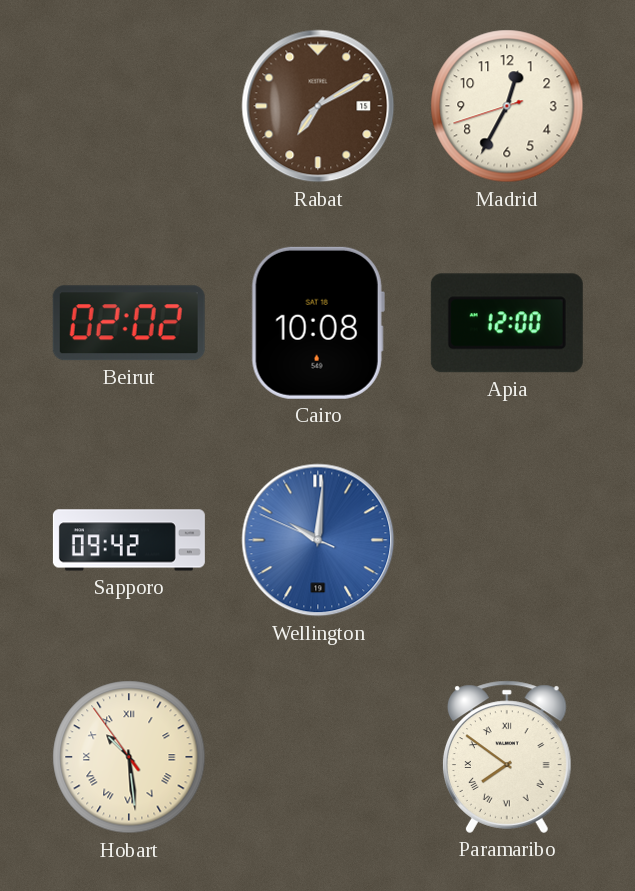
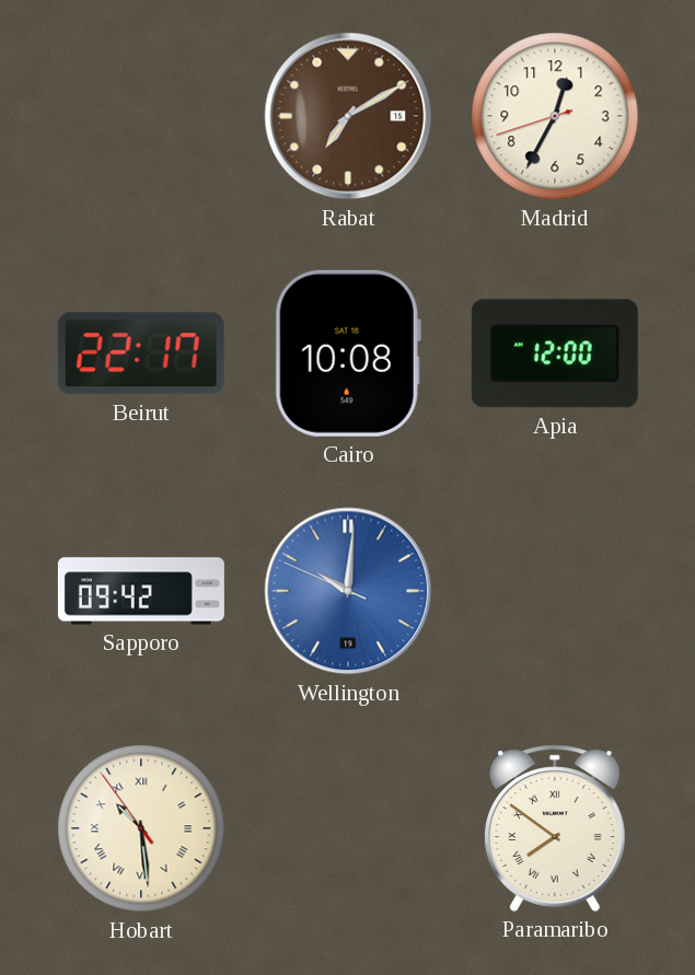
Beirut: 02:02 -> 22:17
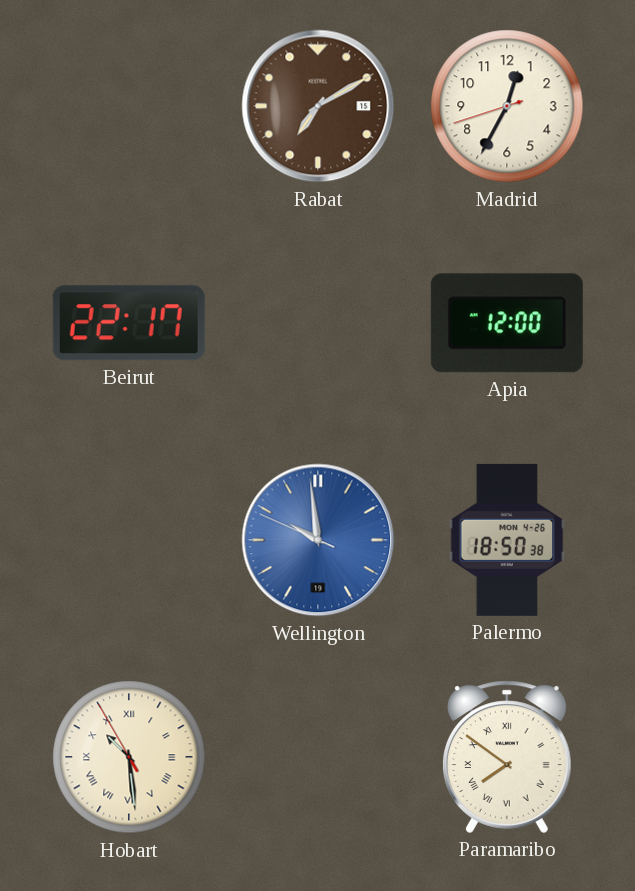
Cairo: 10:08 -> none
Sapporo: 09:42 -> none
Wellington: 10:00 -> 9:58
Palermo: none -> 18:50
Hobart: 10:28:54 -> 10:28:55
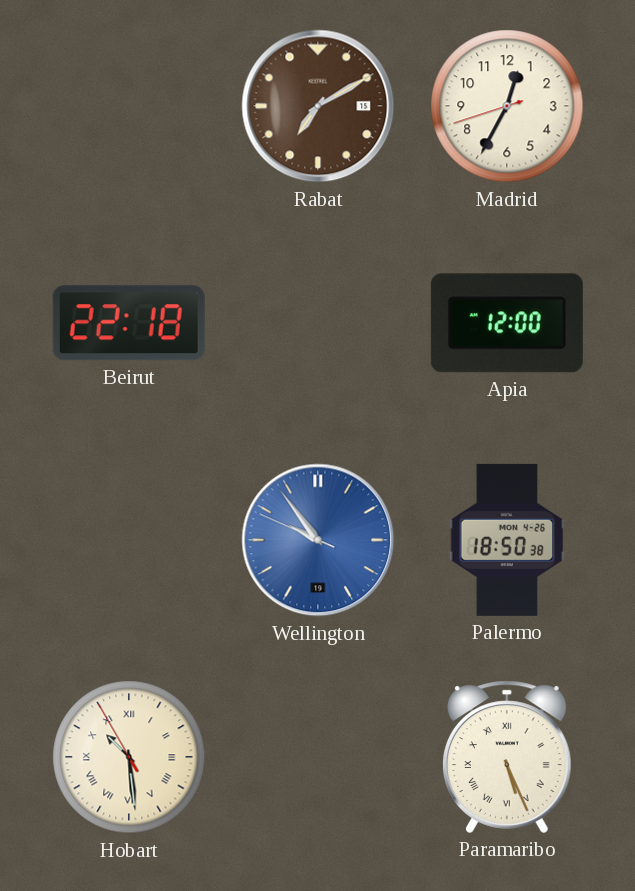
Beirut: 22:17 -> 22:18
Wellington: 9:58 -> 9:53
Paramaribo: 7:51 -> 5:26
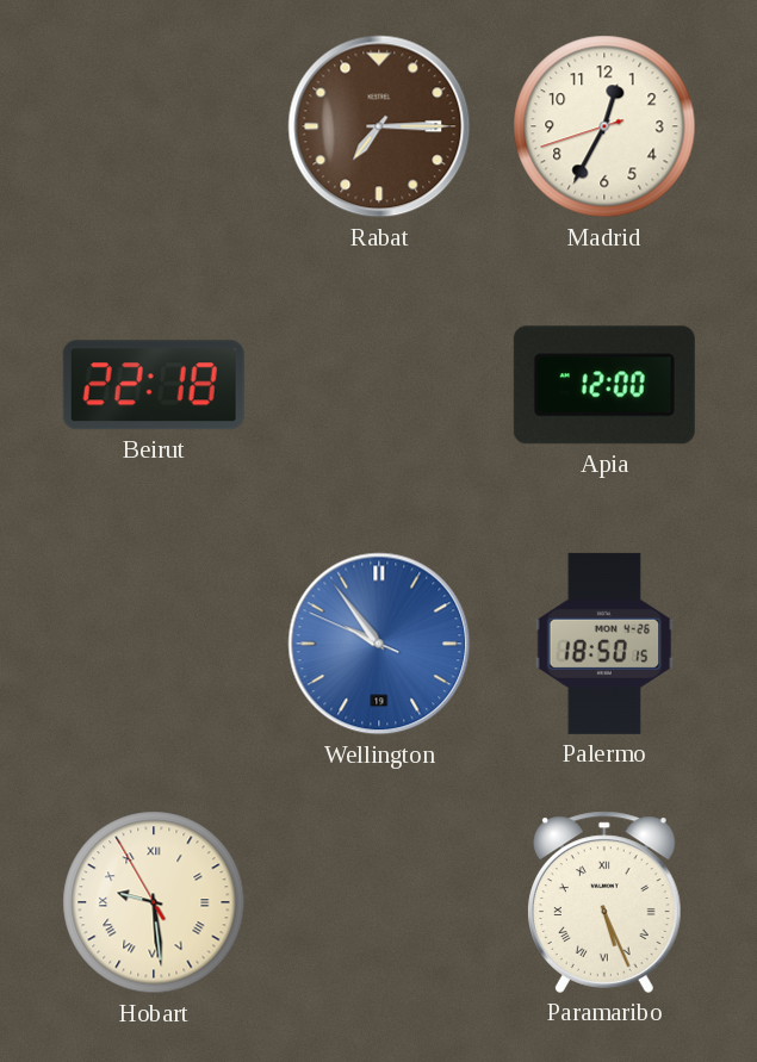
Rabat: 7:10 -> 7:15
Palermo: 18:50:38 -> 18:50:15
Hobart: 10:28 -> 9:28
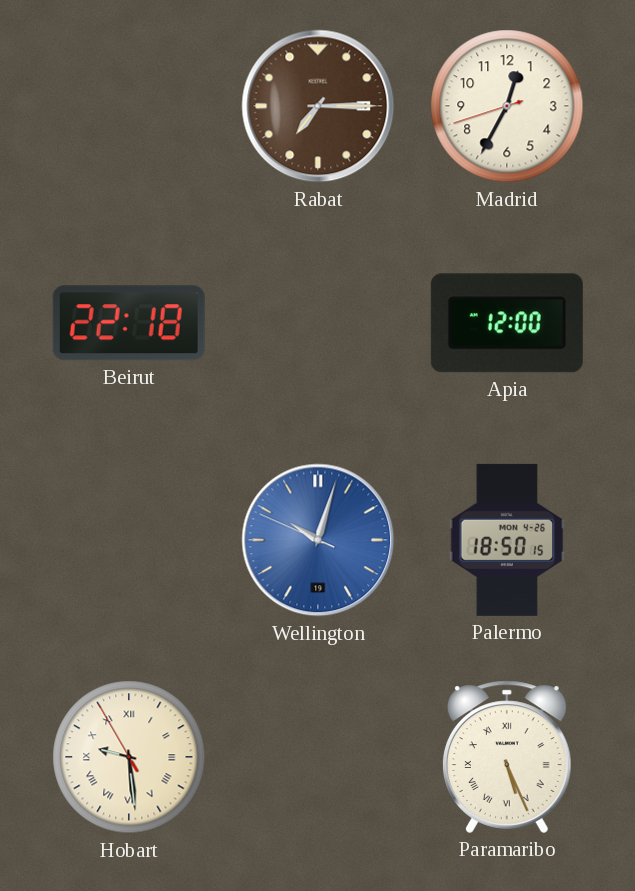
Wellington: 9:53 -> 10:02
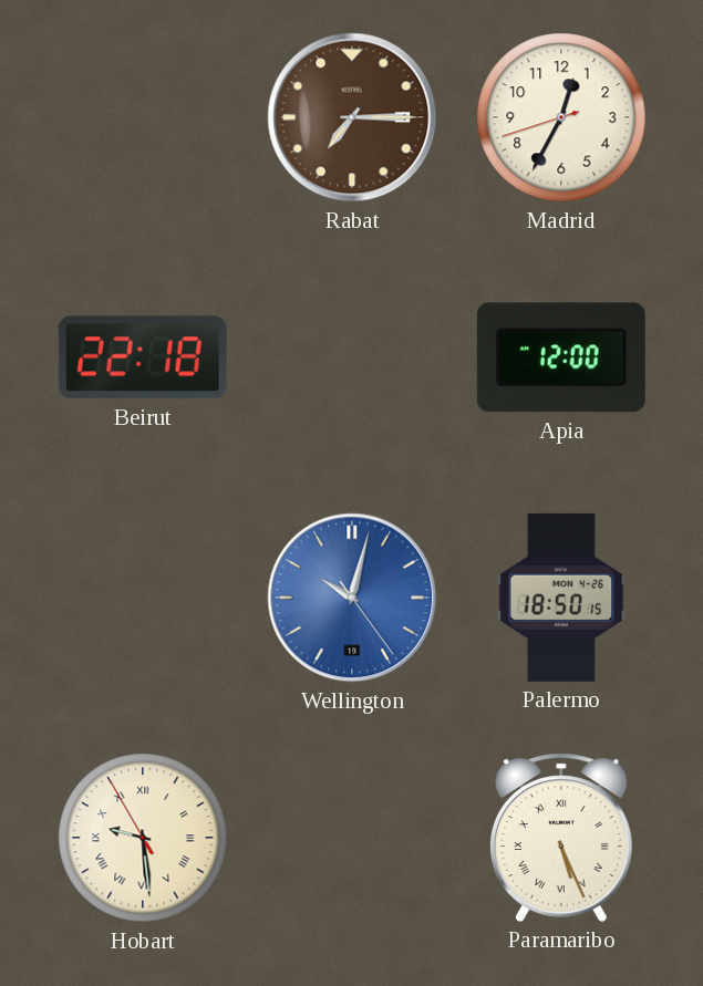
Wellington: 10:02:49 -> 10:02:24
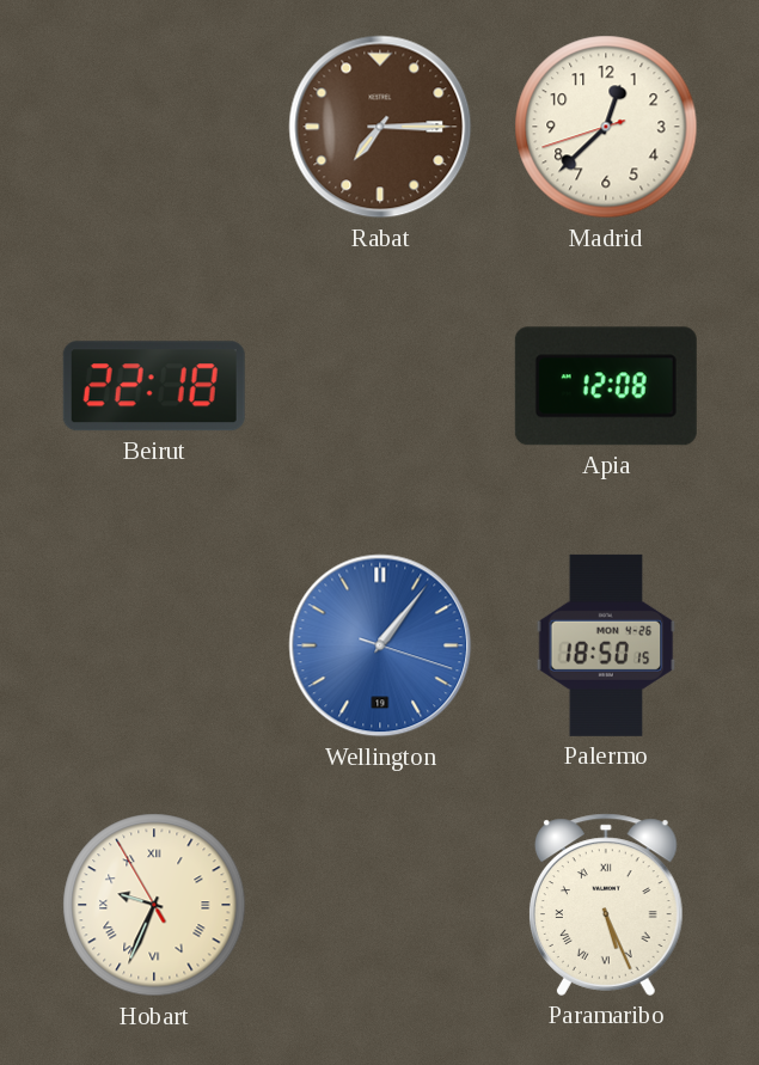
Madrid: 12:34 -> 12:37
Apia: 12:00 -> 12:08
Wellington: 10:02 -> 1:06
Hobart: 9:28 -> 9:33
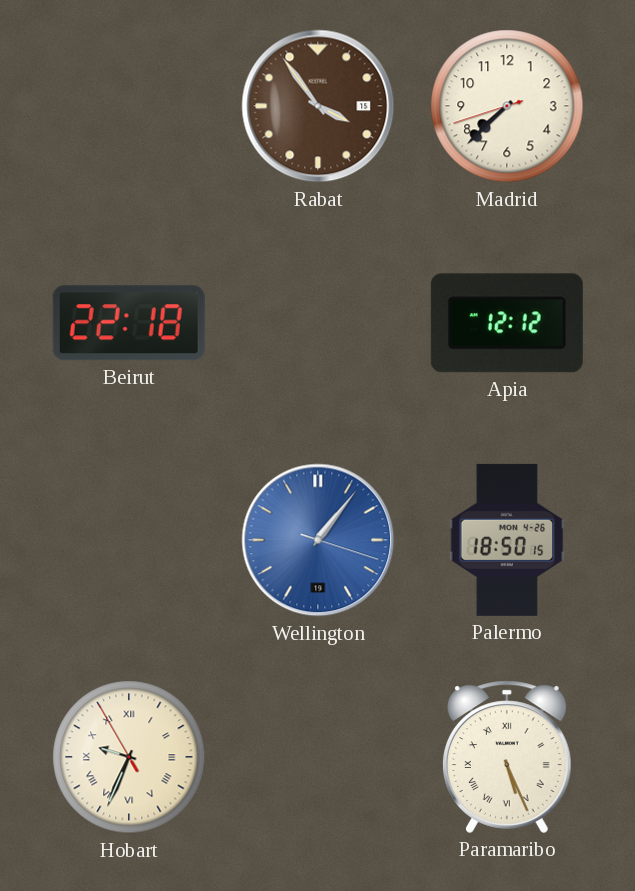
Rabat: 7:15 -> 3:54
Madrid: 12:37 -> 7:37
Apia: 12:08 -> 12:12
